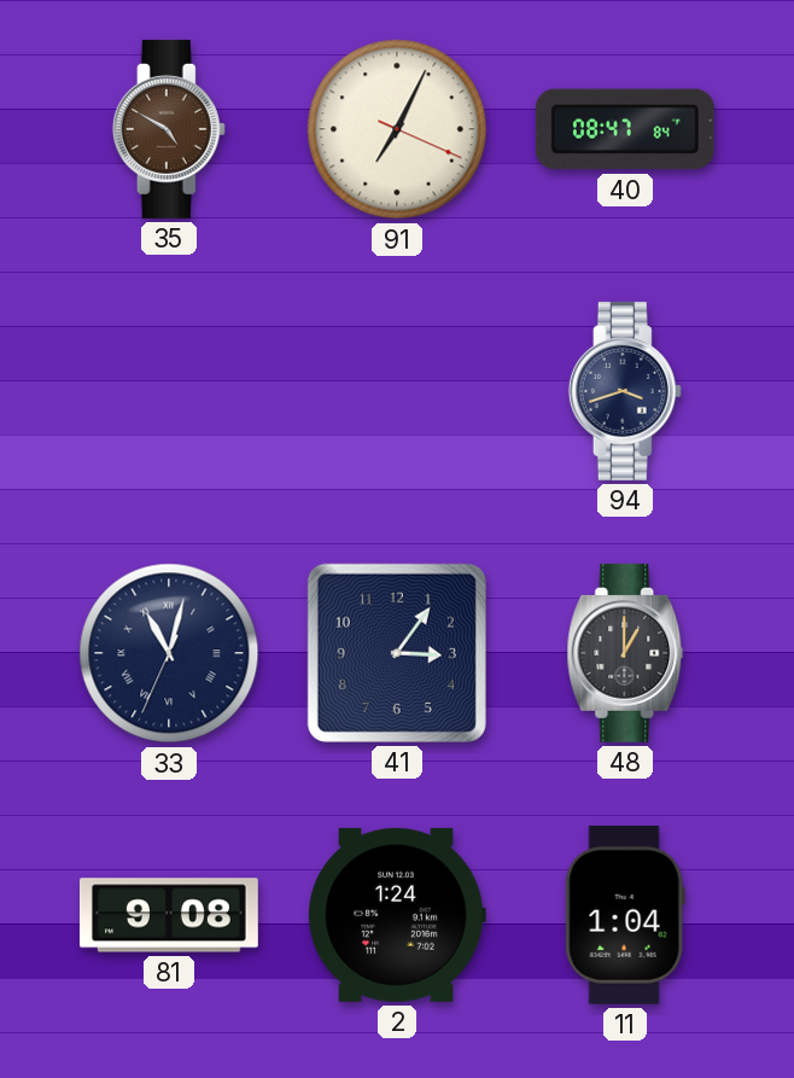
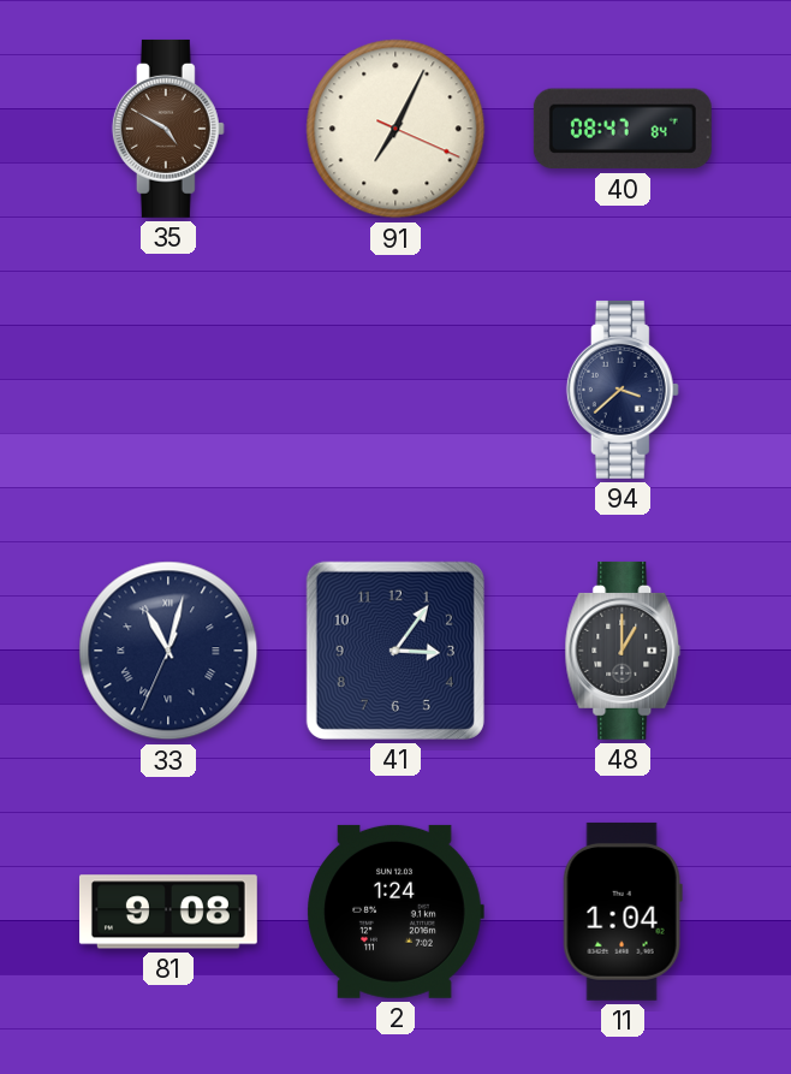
94: 3:42 -> 3:38
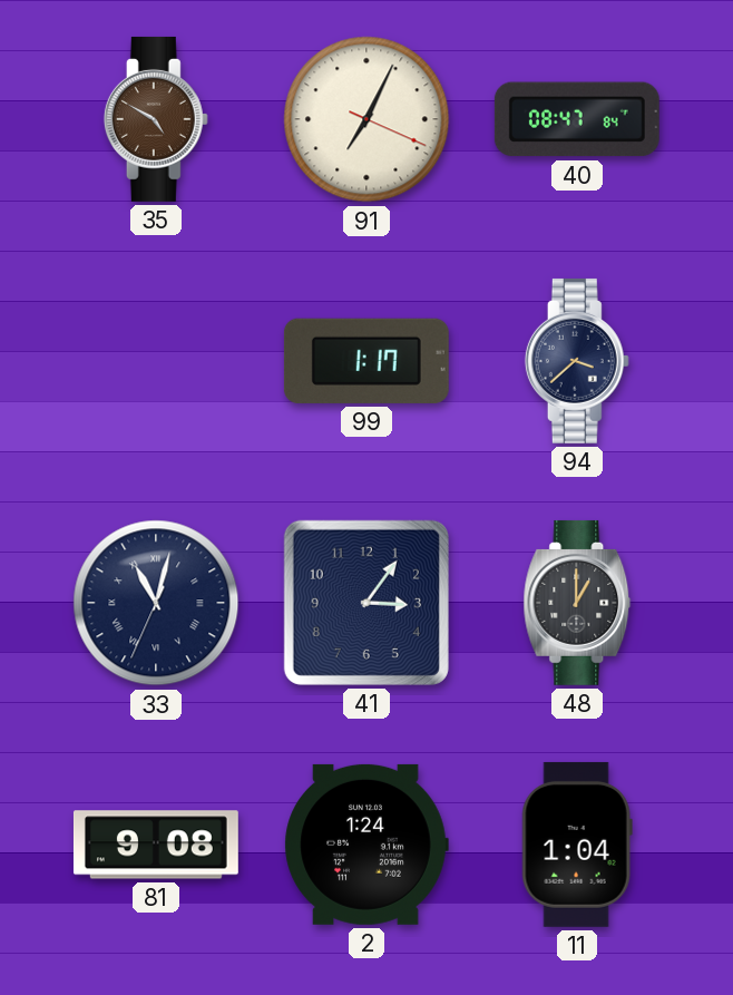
99: none -> 1:17
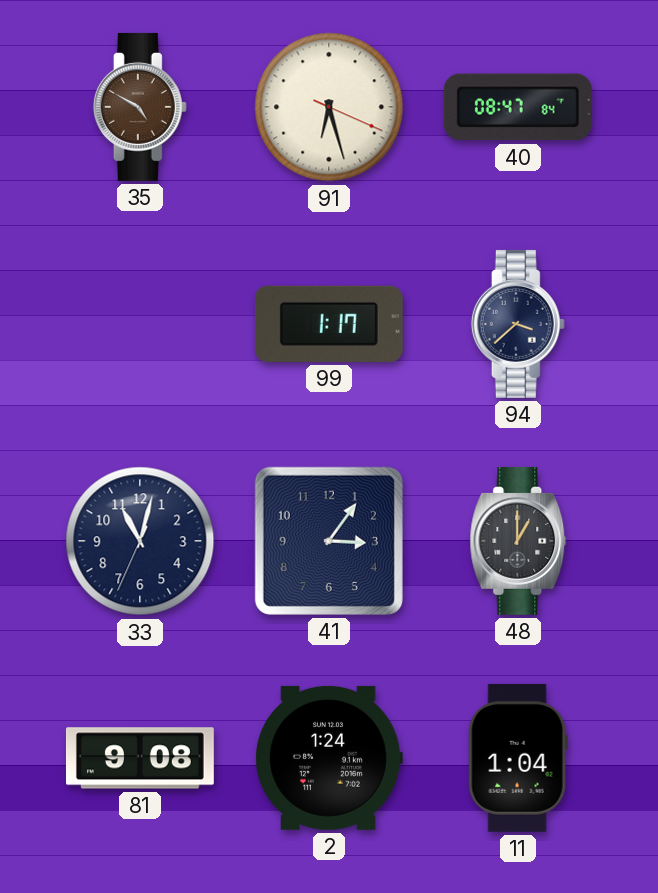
91: 7:04 -> 6:27
33 numerals: Roman -> Arabic
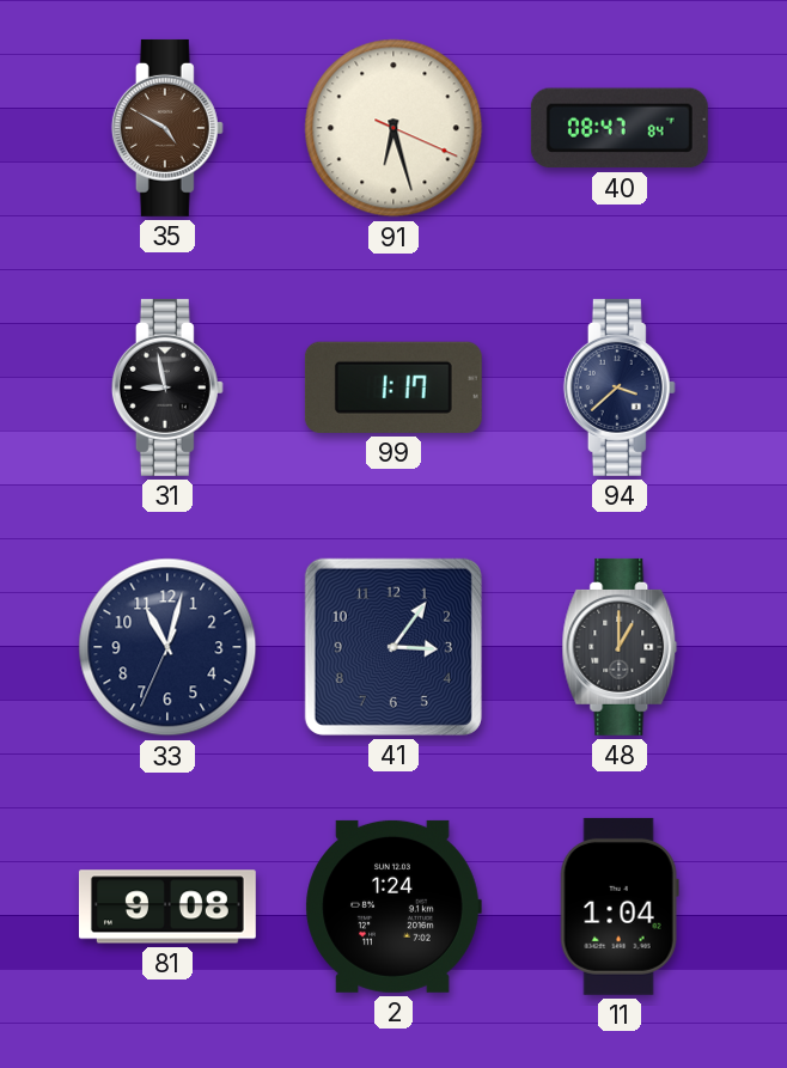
31: none -> 8:58
